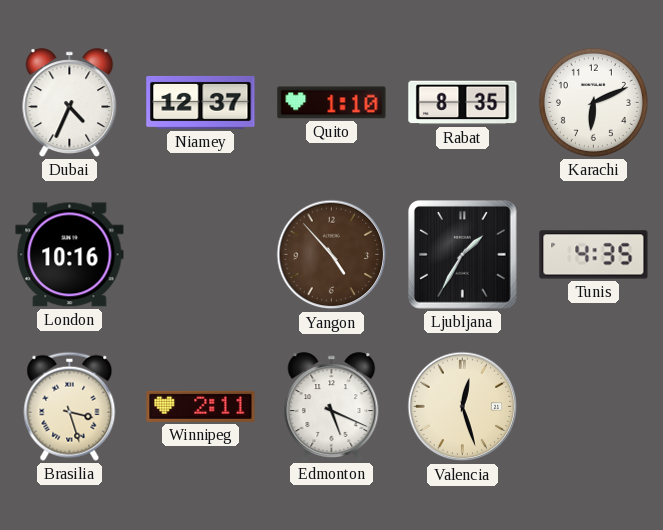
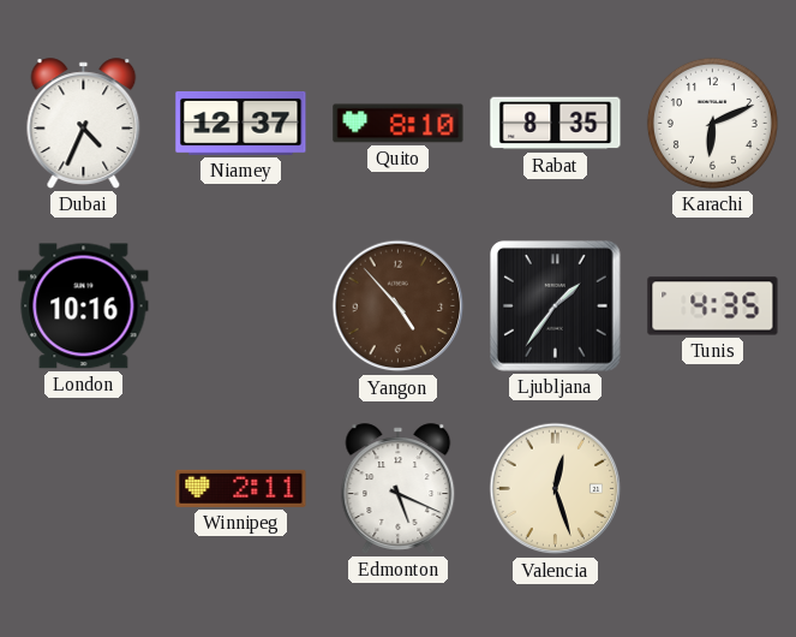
Quito: 1:10 -> 8:10
Ljubljana: 1:35 -> 1:36
Brasilia: 3:27 -> none
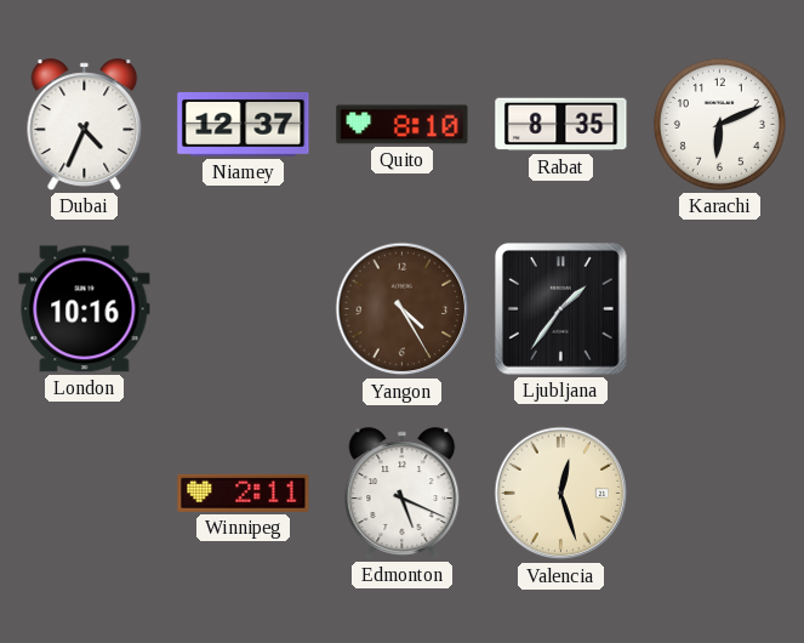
Yangon: 4:53 -> 4:25
Tunis: 4:35 -> none
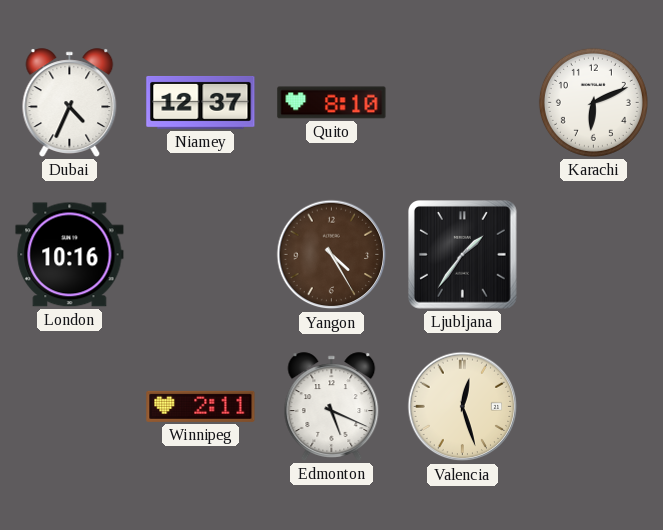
Rabat: 8:35 -> none
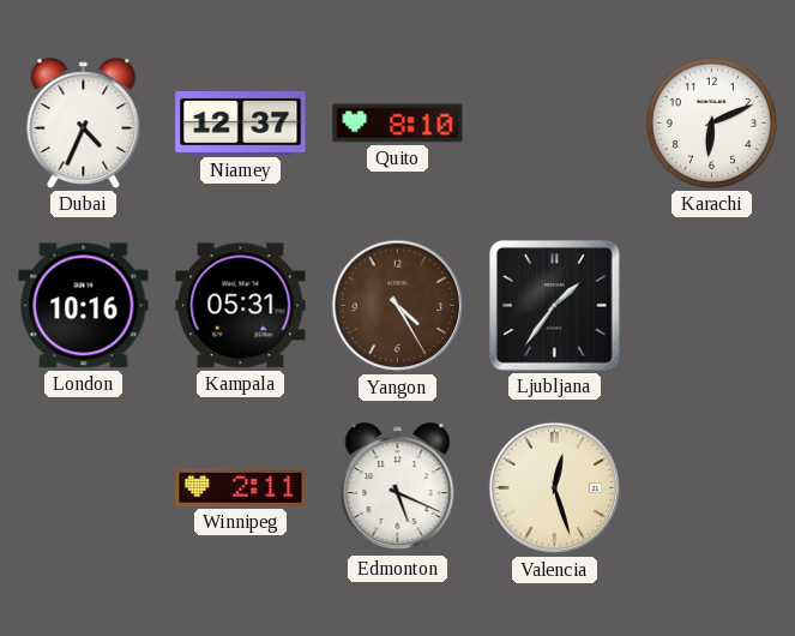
Kampala: none -> 05:31
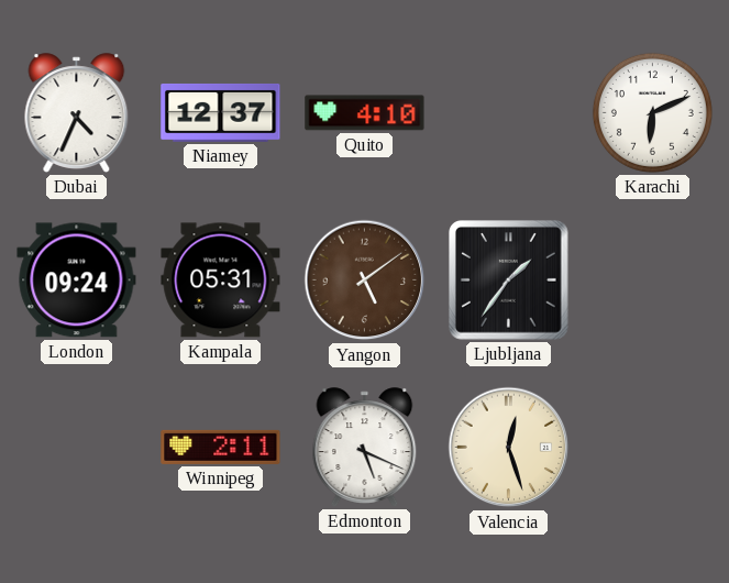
Quito: 8:10 -> 4:10
London: 10:16 -> 09:24
Yangon: 4:25 -> 5:09
